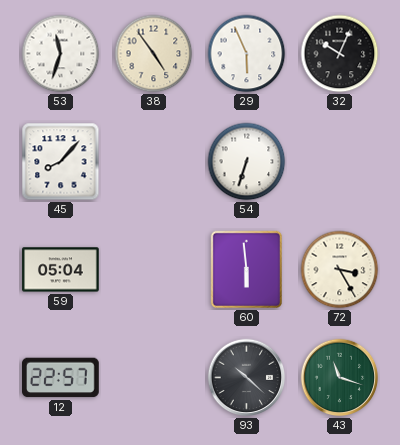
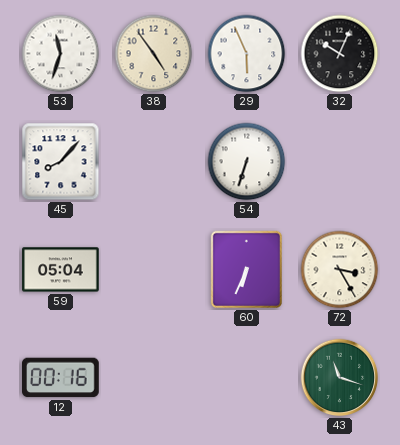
60: 5:59 -> 6:34
12: 22:57 -> 00:16
93: 10:22 -> none
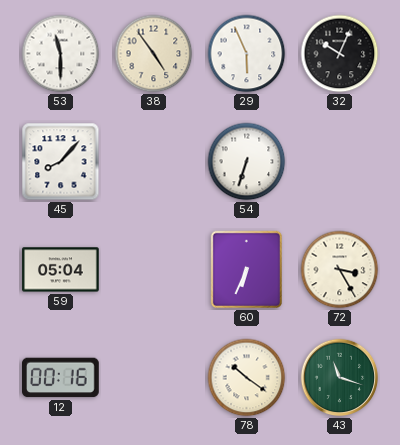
53: 11:33 -> 11:30
78: none -> 10:21
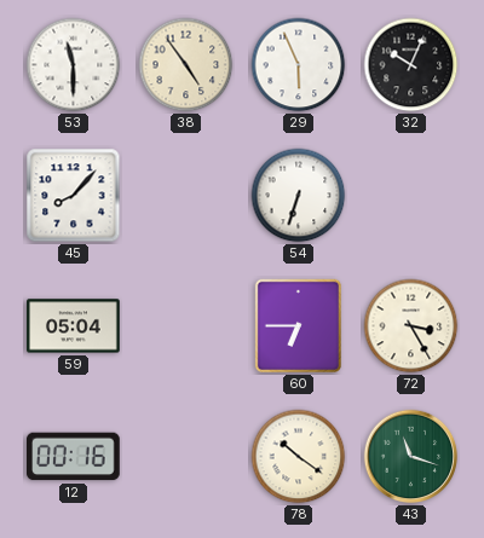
60: 6:34 -> 6:45
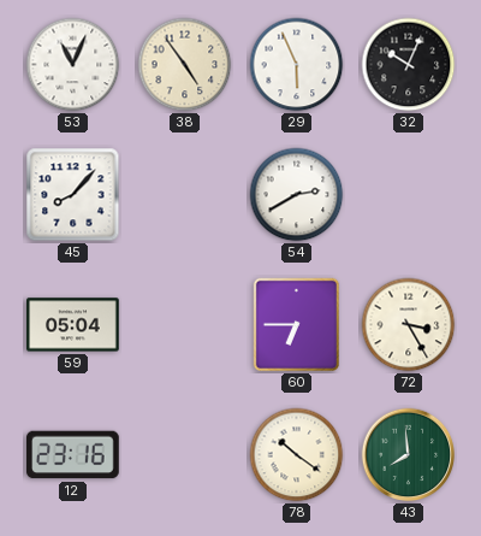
53: 11:30 -> 11:04
54: 6:33 -> 2:40
12: 00:16 -> 23:16
43: 11:18 -> 7:59
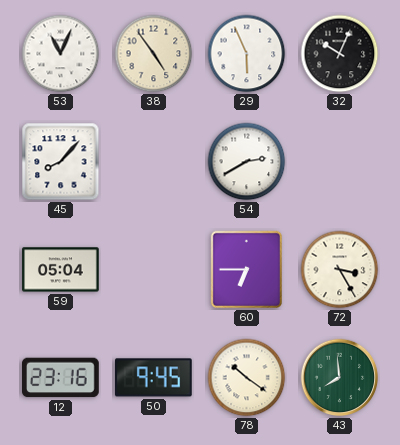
50: none -> 9:45
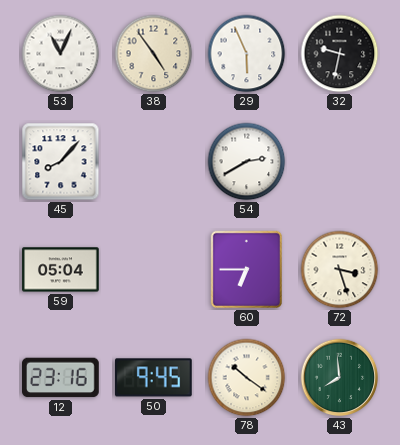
32: 10:04 -> 9:32
72: 3:25 -> 3:27
